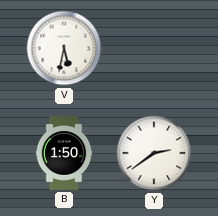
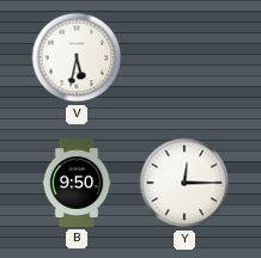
B: 1:50 -> 9:50
Y: 2:39 -> 12:15
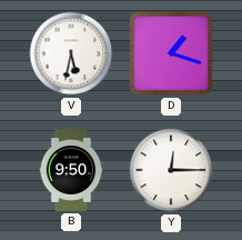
D: none -> 1:18
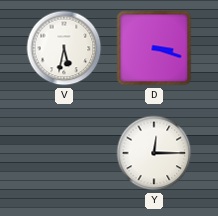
D: 1:18 -> 3:18
B: 9:50 -> none
